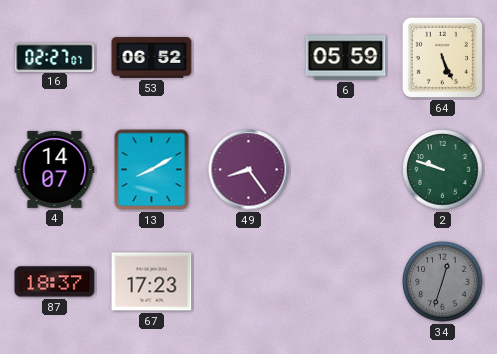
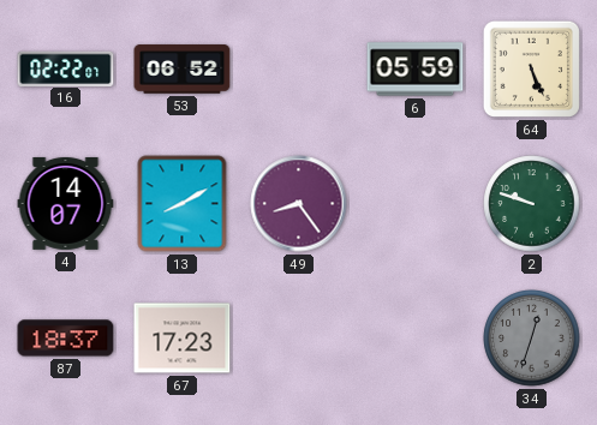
16: 02:27 -> 02:22
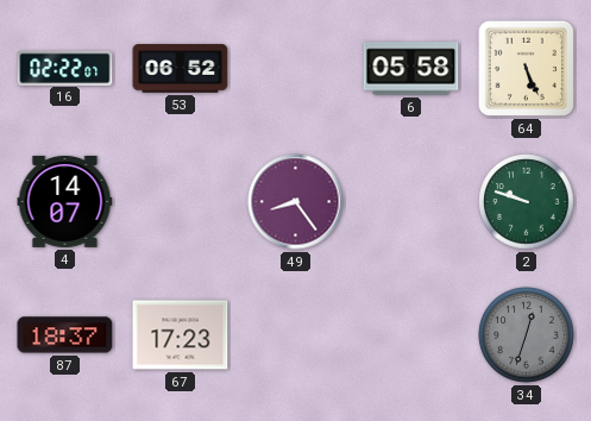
6: 05:59 -> 05:58
13: 8:10 -> none
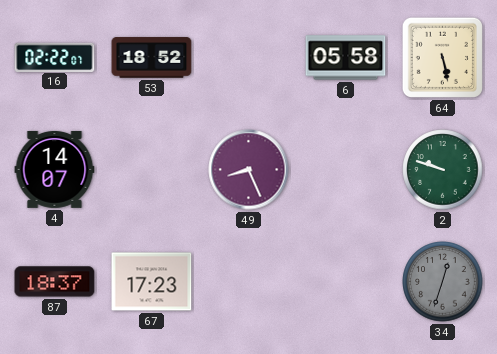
53: 06:52 -> 18:52
64: 5:26 -> 5:28
49: 8:24 -> 8:26
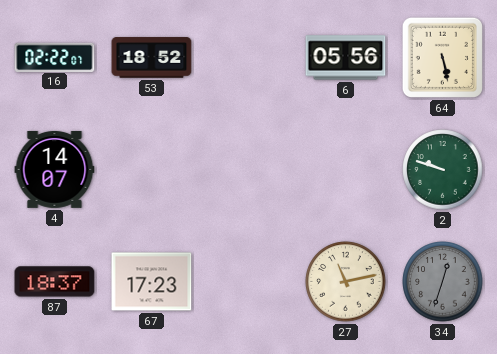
6: 05:58 -> 05:56
49: 8:26 -> none
27: none -> 11:13
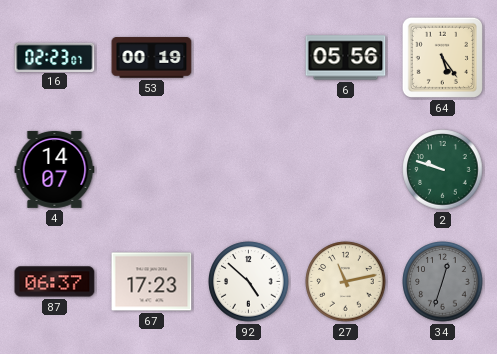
16: 02:22 -> 02:23
53: 18:52 -> 00:19
64: 5:28 -> 5:24
87: 18:37 -> 06:37
92: none -> 4:52
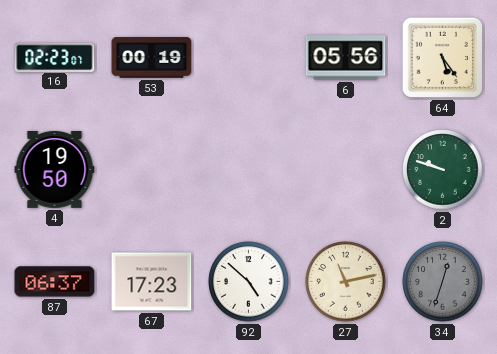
4: 14:07 -> 19:50
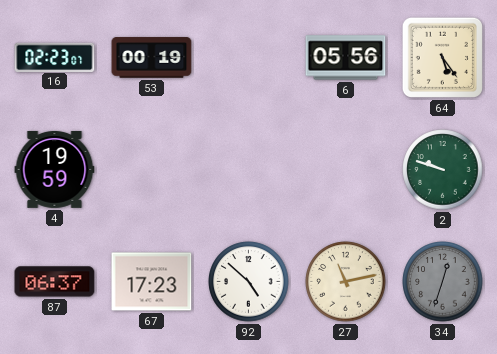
4: 19:50 -> 19:59
